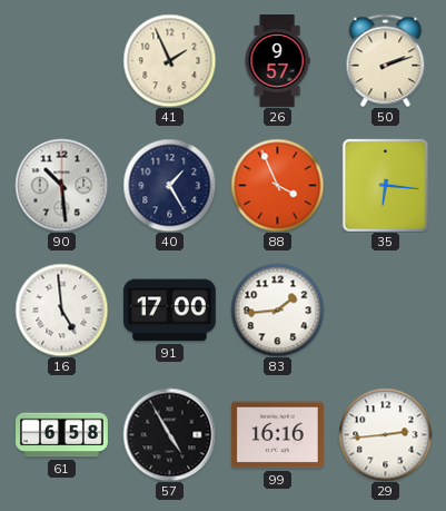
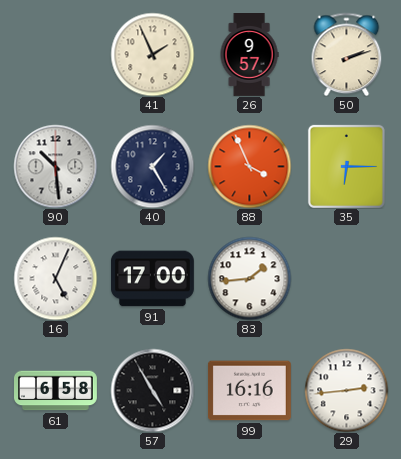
35: 6:16 -> 6:15
16: 4:59 -> 5:04
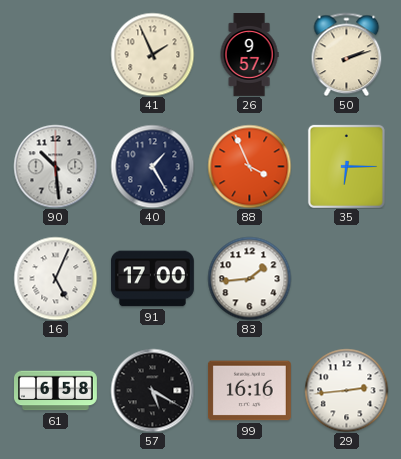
57: 4:55 -> 5:20
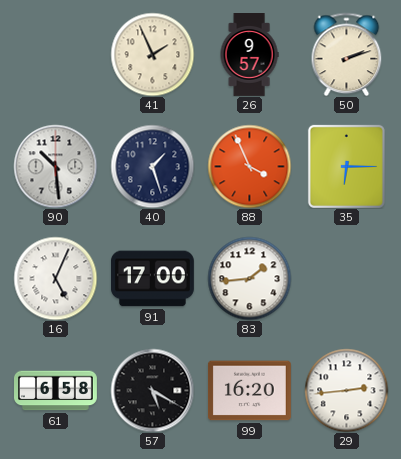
40: 1:25 -> 1:27
99: 16:16 -> 16:20
